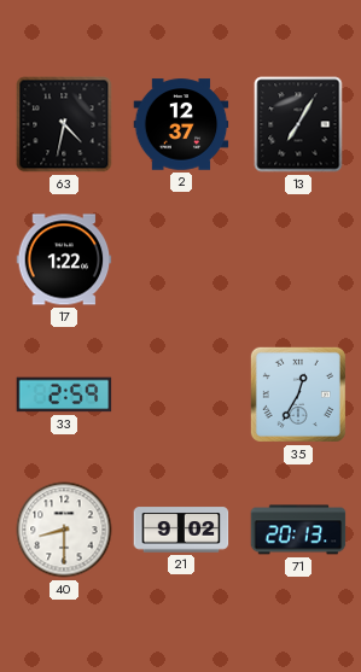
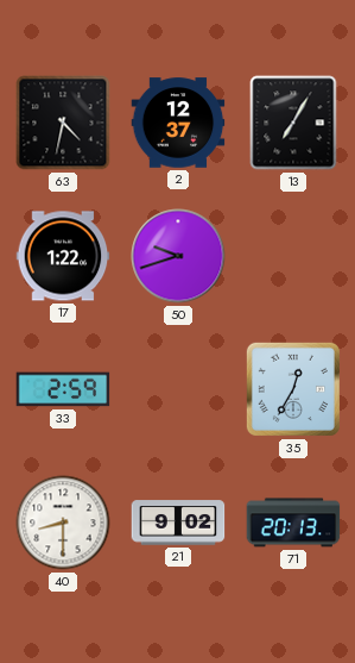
50: none -> 9:42
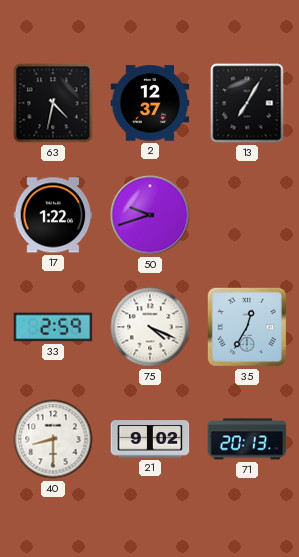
75: none -> 4:19
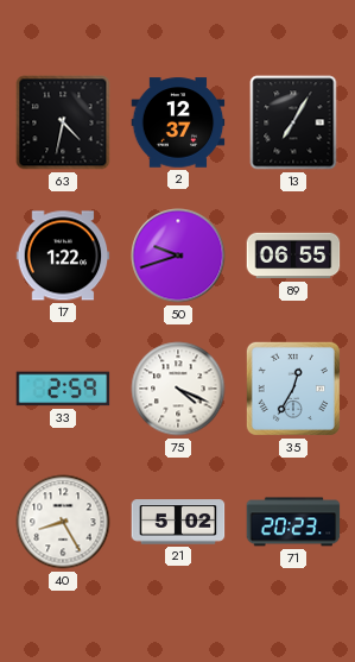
89: none -> 06:55
40: 8:30 -> 8:25
21: 9:02 -> 5:02
71: 20:13 -> 20:23
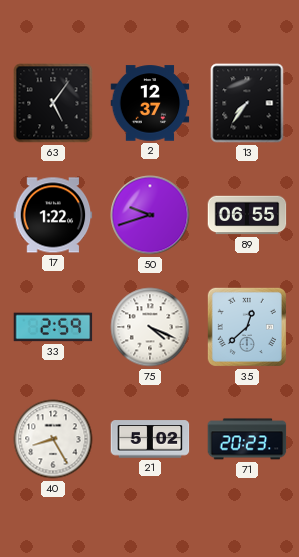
63: 4:32 -> 5:06
13: 7:05 -> 7:36
35: 12:35 -> 12:38
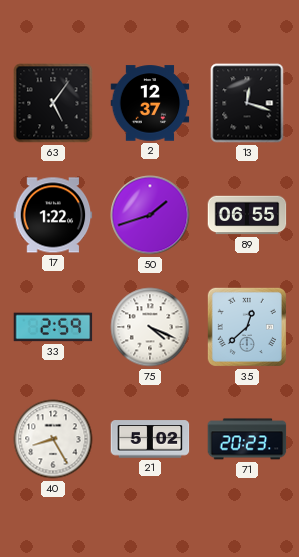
13: 7:36 -> 12:18
50: 9:42 -> 1:42
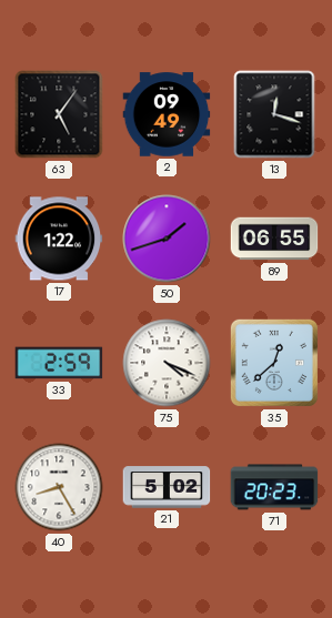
2: 12:37 -> 09:49
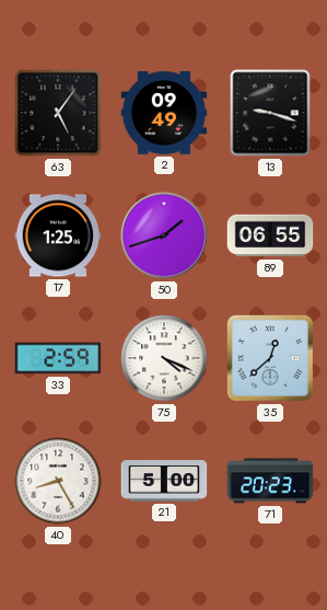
13: 12:18 -> 9:18
17: 1:22 -> 1:25
21: 5:02 -> 5:00
